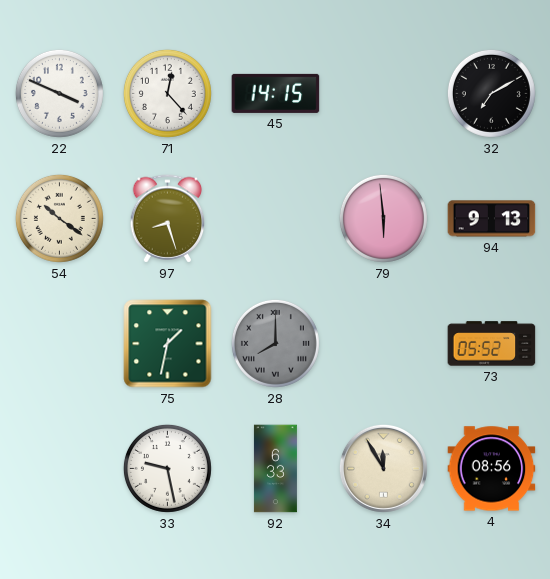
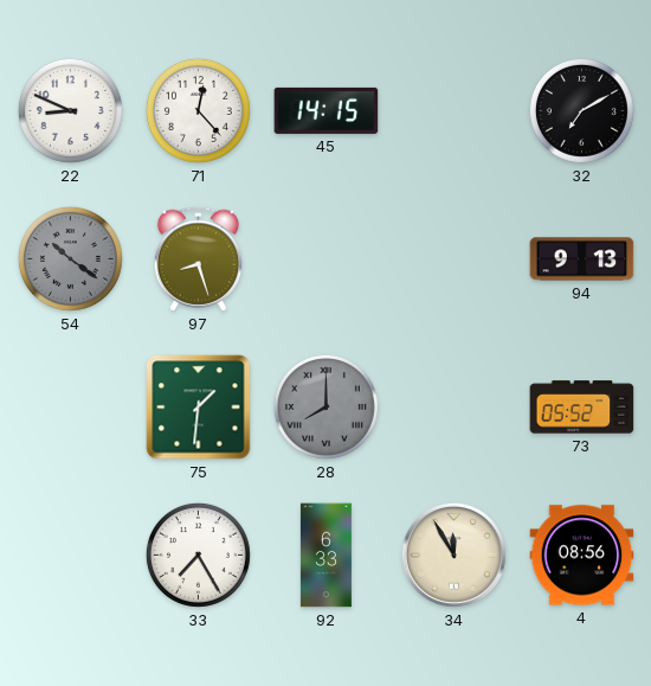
22: 3:49 -> 8:49
54 dial: cream -> grey
79: 5:59 -> none
75: 1:32 -> 1:31
33: 9:28 -> 7:25
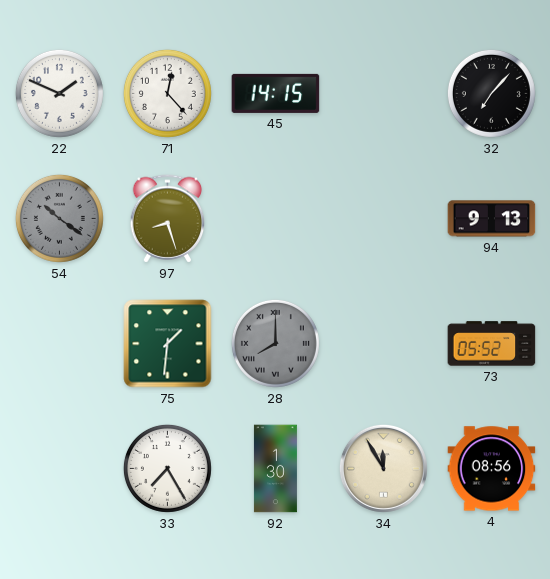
22: 8:49 -> 1:49
32: 7:10 -> 7:07
92: 6:33 -> 1:30
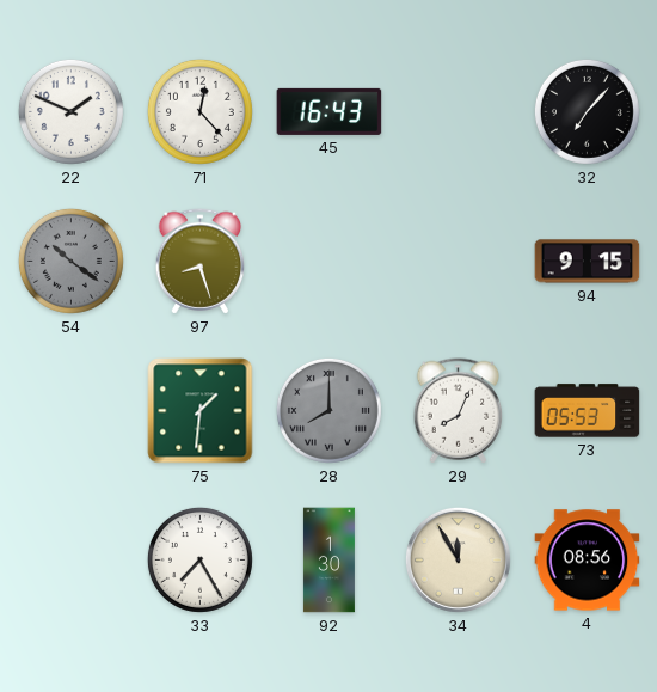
45: 14:15 -> 16:43
94: 9:13 -> 9:15
29: none -> 8:04
73: 05:52 -> 05:53
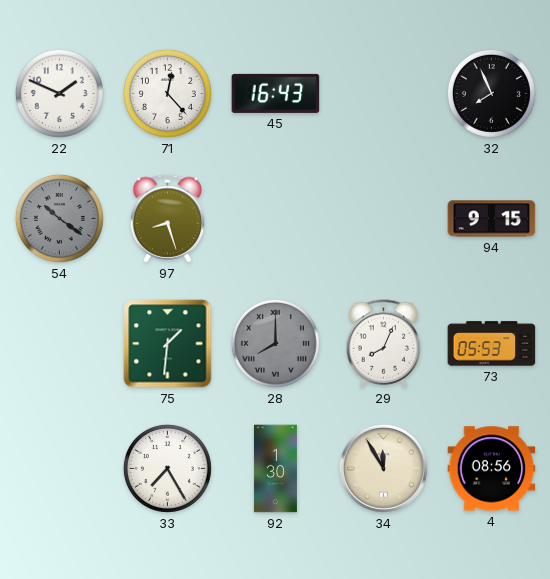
32: 7:07 -> 7:56
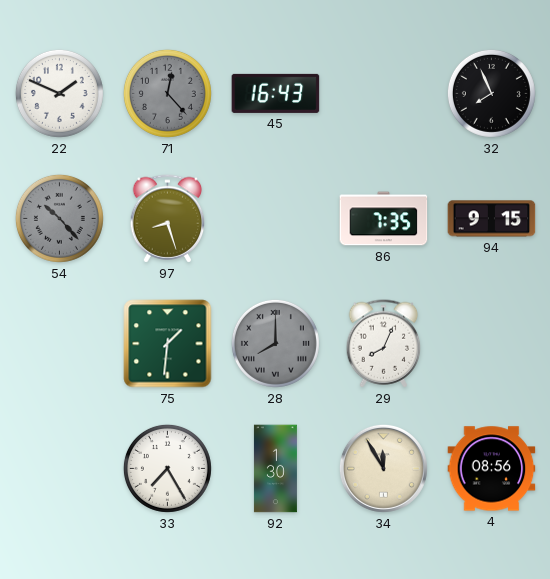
71 dial: white -> grey
54: 10:21 -> 10:23
86: none -> 7:35
73: 05:53 -> none
